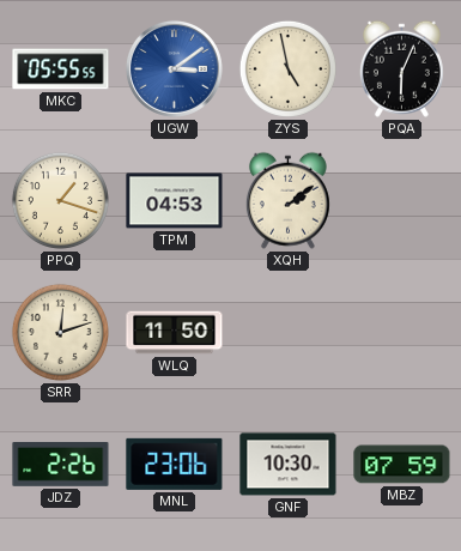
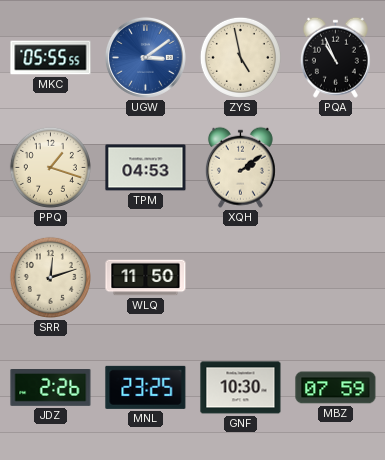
PQA: 6:04 -> 10:56
MNL: 23:06 -> 23:25
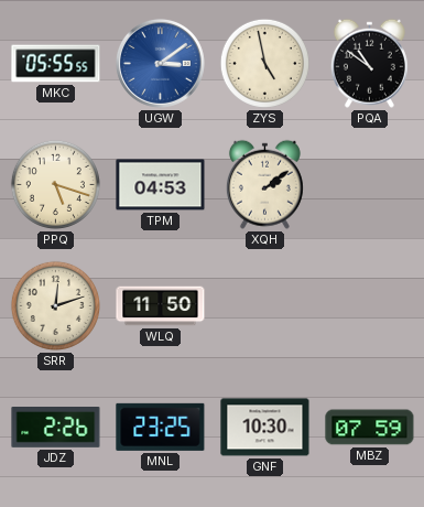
PQA: 10:56 -> 10:51
PPQ: 1:18 -> 5:18
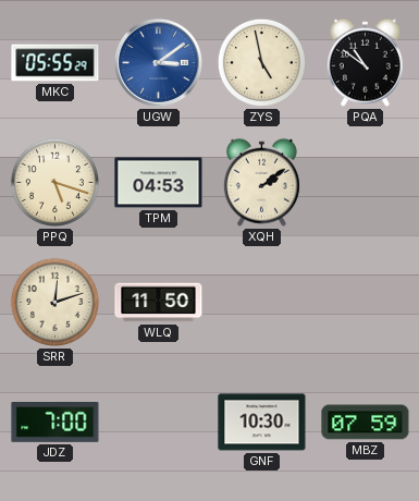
MKC: 05:55:55 -> 05:55:29
JDZ: 2:26 -> 7:00
MNL: 23:25 -> none
